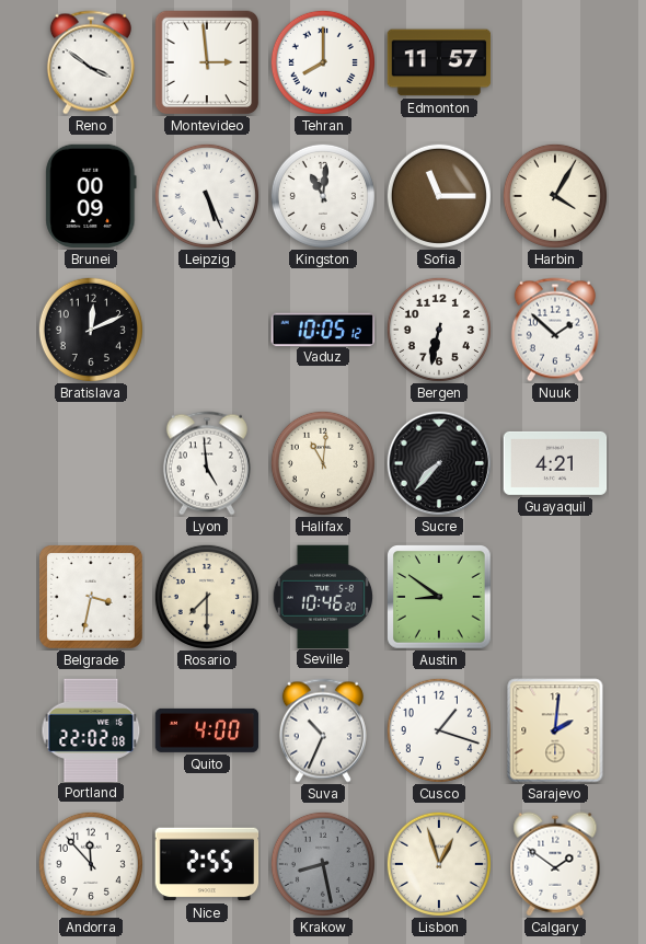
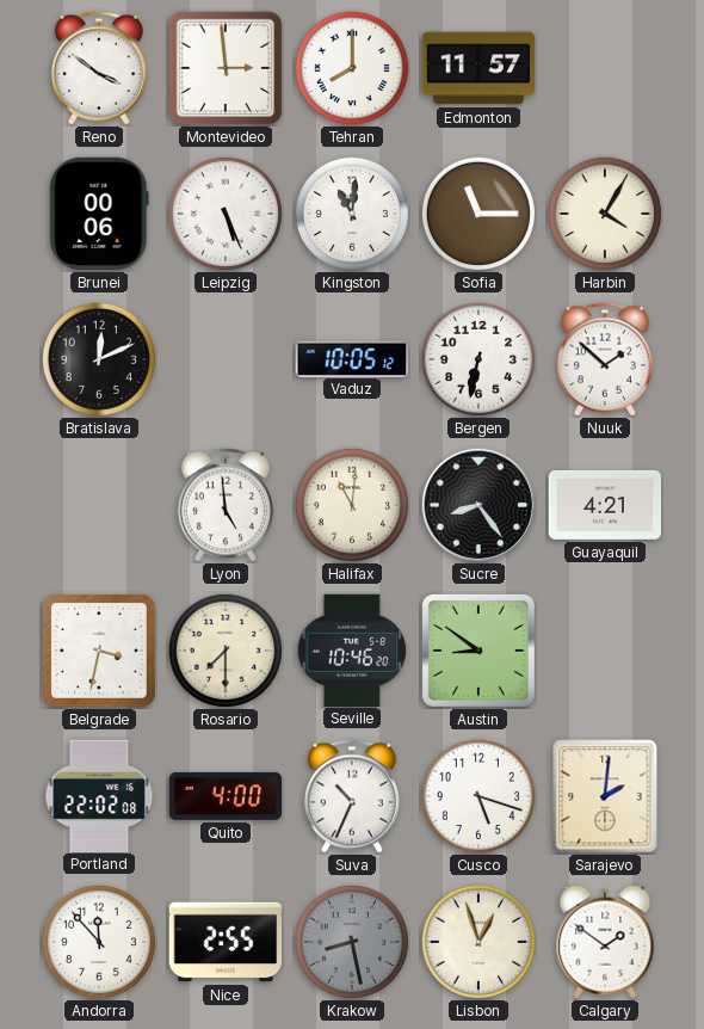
Brunei: 00:09 -> 00:06
Sucre: 7:37 -> 8:24
Cusco: 1:18 -> 5:18
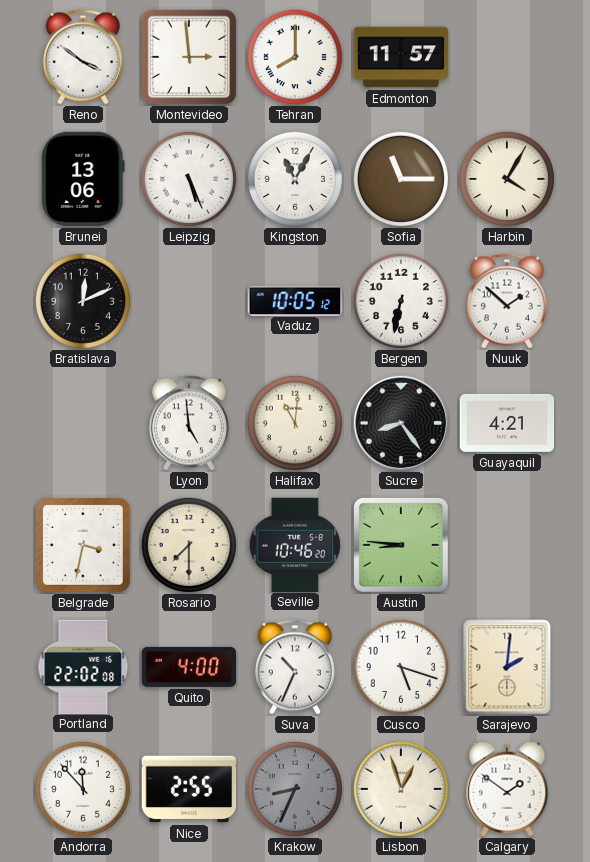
Brunei: 00:06 -> 13:06
Kingston: 11:01 -> 11:05
Austin: 8:51 -> 8:46
Krakow: 8:28 -> 8:34
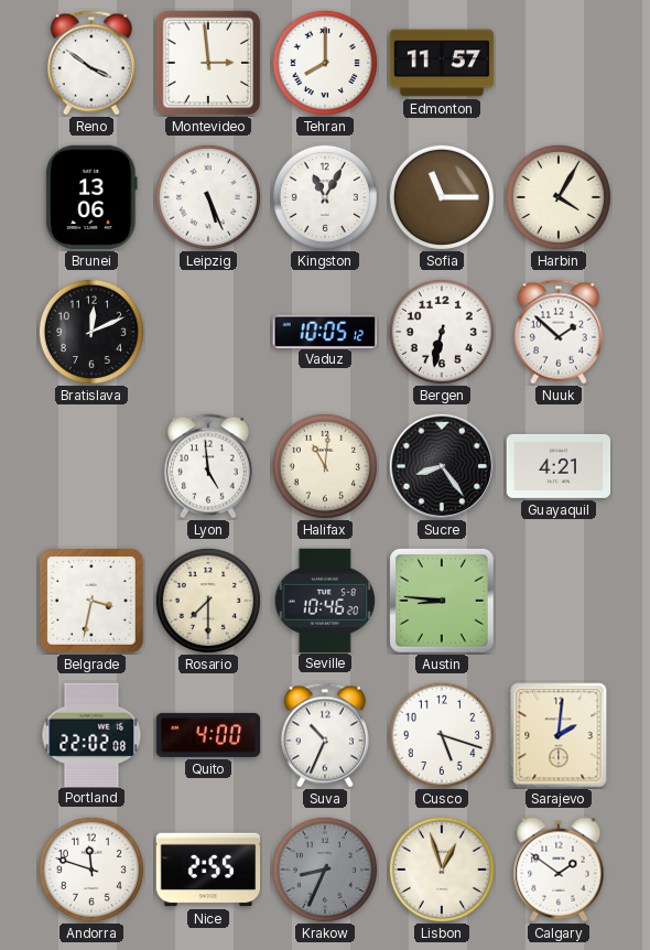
Andorra: 11:53 -> 11:48
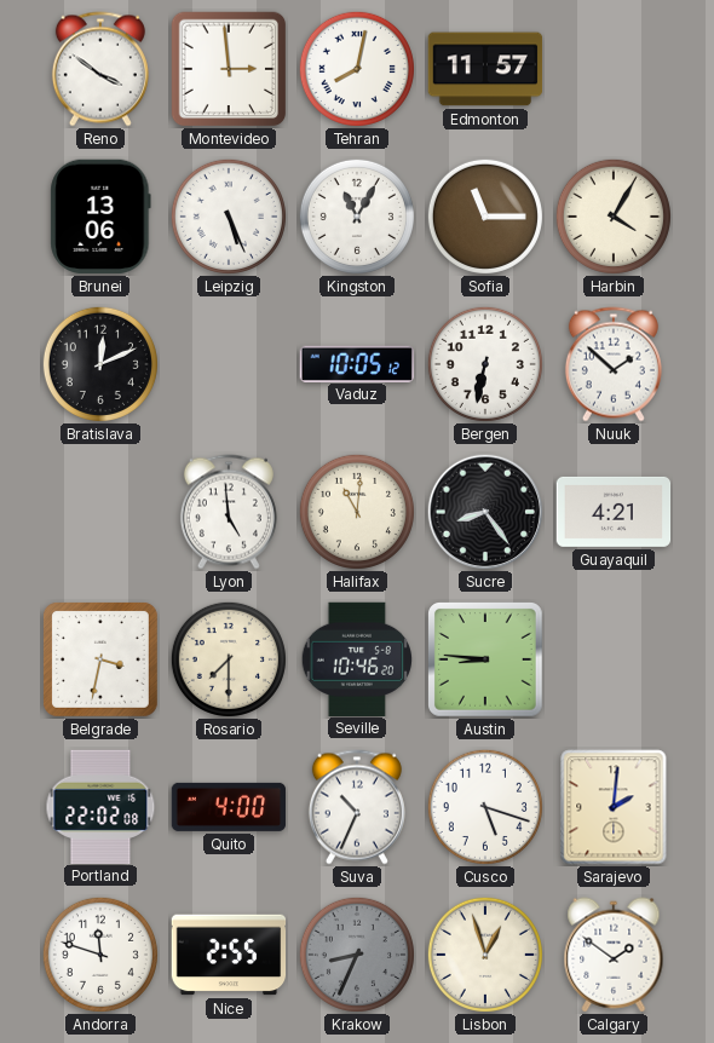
Tehran: 8:00 -> 8:02
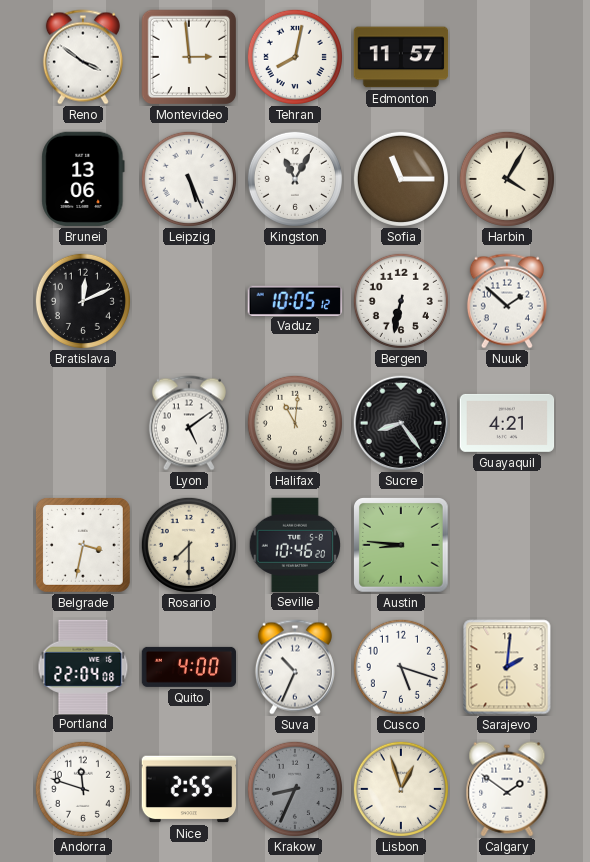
Lyon: 4:59 -> 5:09
Portland: 22:02 -> 22:04
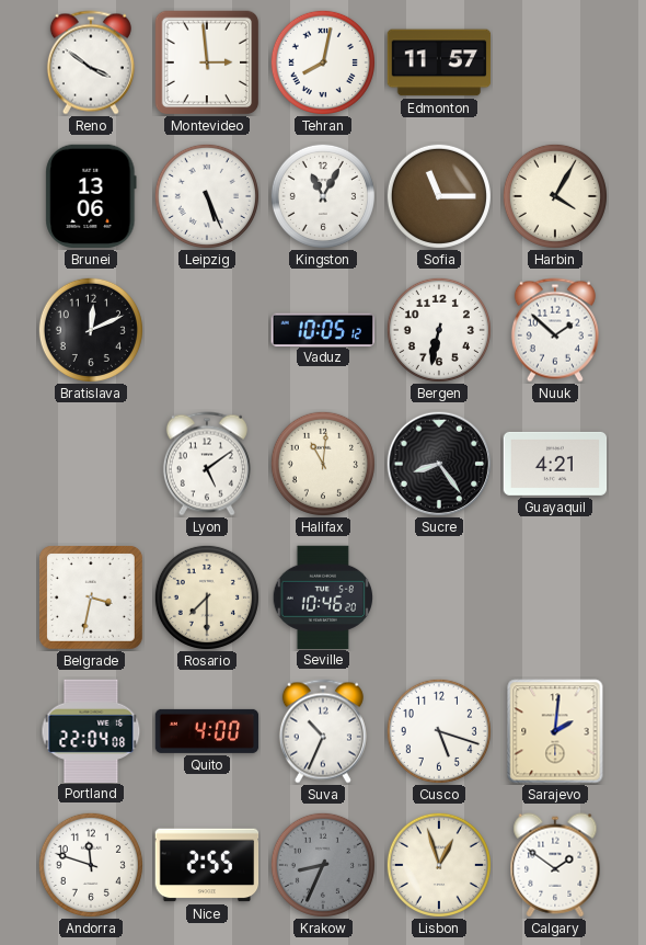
Austin: 8:46 -> none
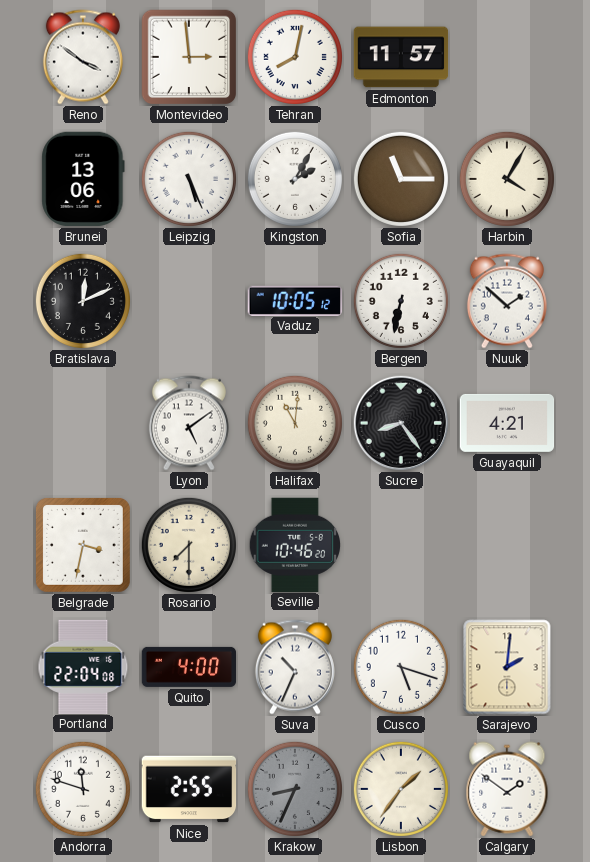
Kingston: 11:05 -> 2:05
Lisbon: 12:57 -> 1:36
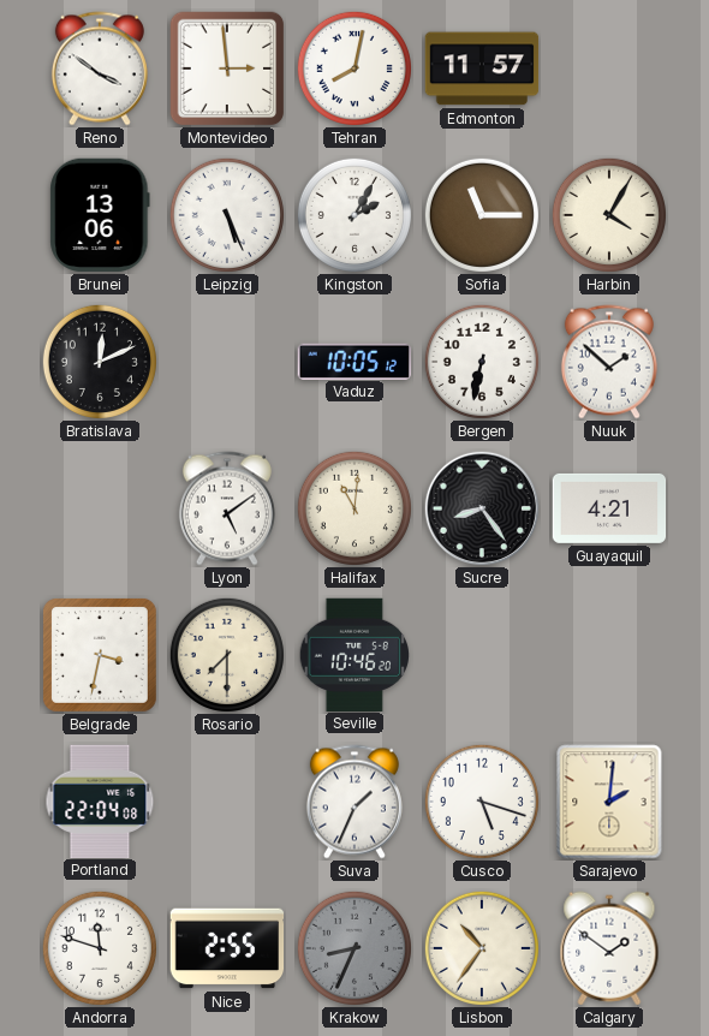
Quito: 4:00 -> none
Suva: 10:34 -> 1:34
Lisbon: 1:36 -> 10:36
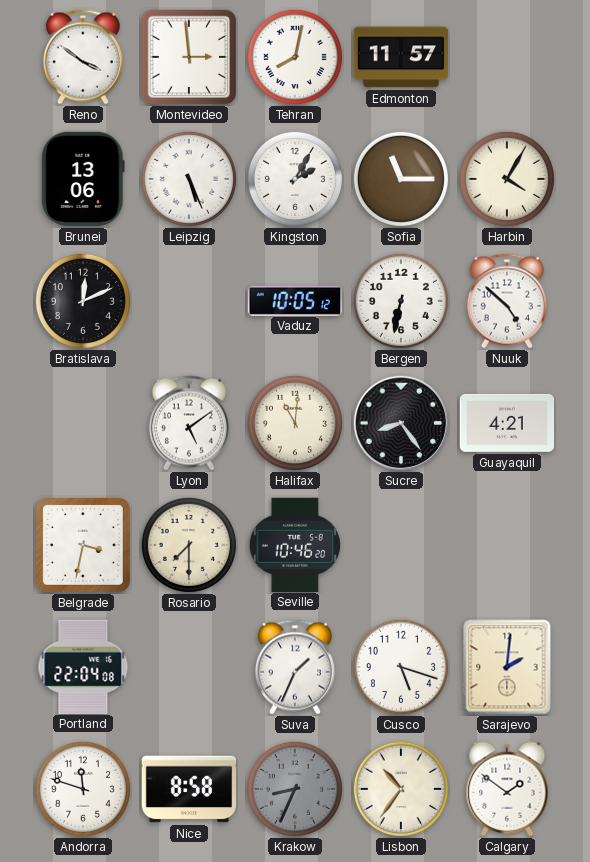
Nuuk: 1:52 -> 4:52
Nice: 2:55 -> 8:58
